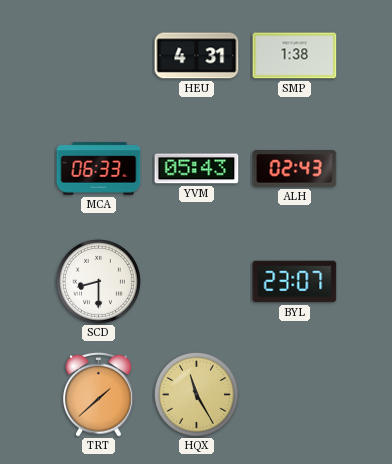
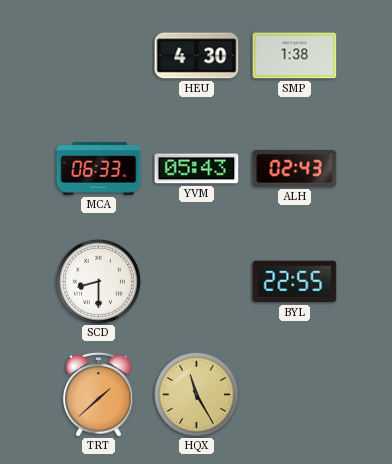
HEU: 4:31 -> 4:30
BYL: 23:07 -> 22:55
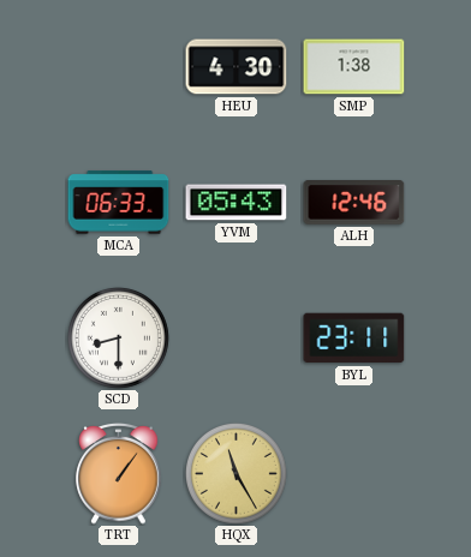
ALH: 02:43 -> 12:46
BYL: 22:55 -> 23:11
TRT: 1:38 -> 1:06
